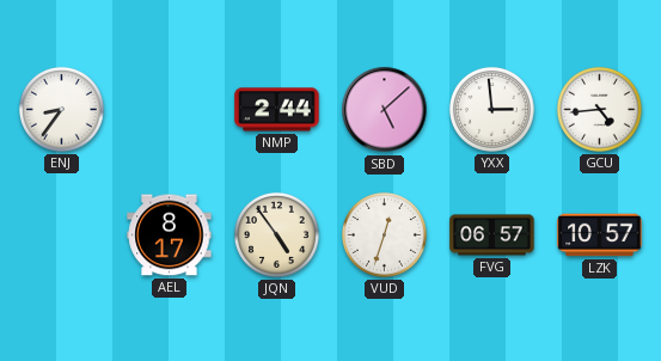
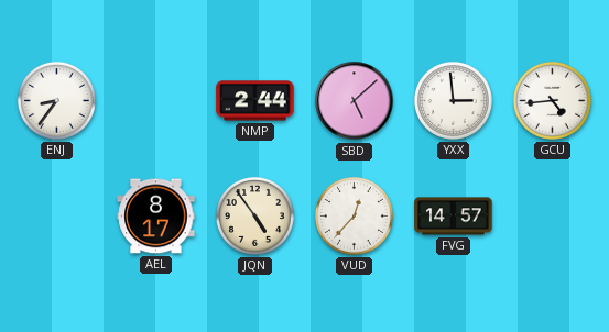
VUD: 12:33 -> 12:37
FVG: 06:57 -> 14:57
LZK: 10:57 -> none
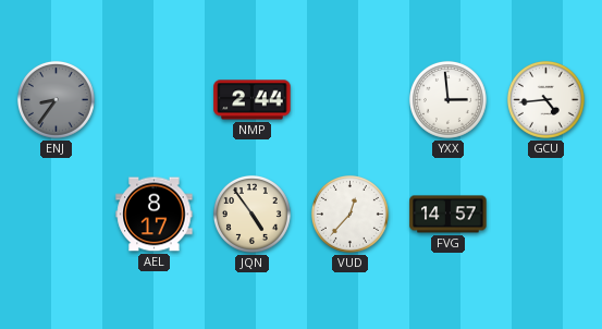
ENJ dial: white -> grey
SBD: 5:08 -> none
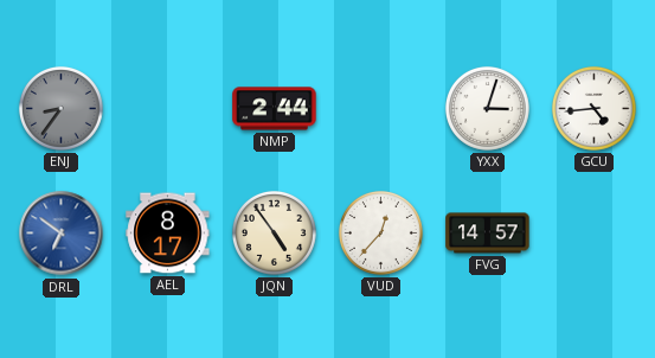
YXX: 2:59 -> 3:03
DRL: none -> 6:51
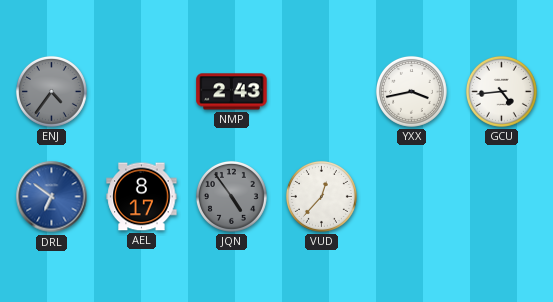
ENJ: 8:36 -> 4:36
NMP: 2:44 -> 2:43
YXX: 3:03 -> 3:43
JQN dial: cream -> grey
FVG: 14:57 -> none
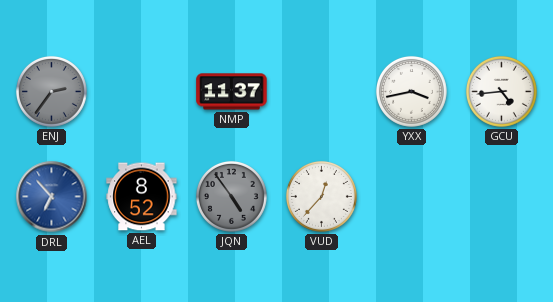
ENJ: 4:36 -> 2:36
NMP: 2:43 -> 11:37
DRL: 6:51 -> 6:53
AEL: 8:17 -> 8:52
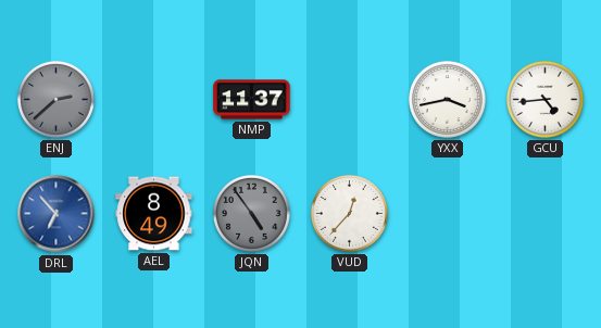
ENJ: 2:36 -> 2:38
AEL: 8:52 -> 8:49
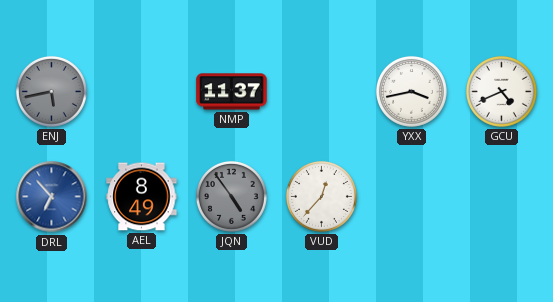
ENJ: 2:38 -> 5:43
GCU: 4:44 -> 4:41
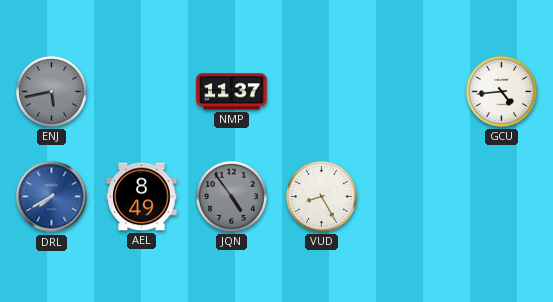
YXX: 3:43 -> none
GCU: 4:41 -> 4:44
DRL: 6:53 -> 7:40
VUD: 12:37 -> 8:25
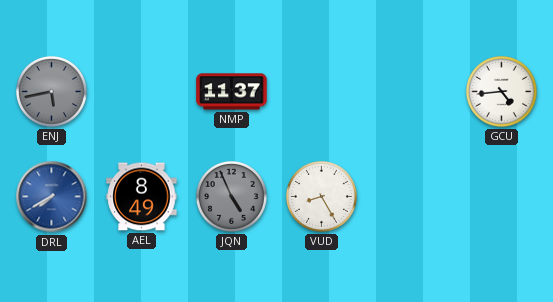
JQN: 4:54 -> 4:56
